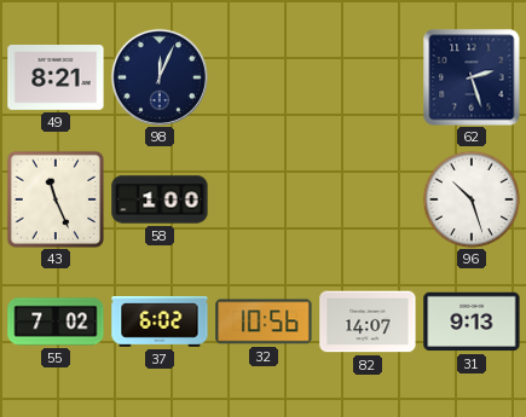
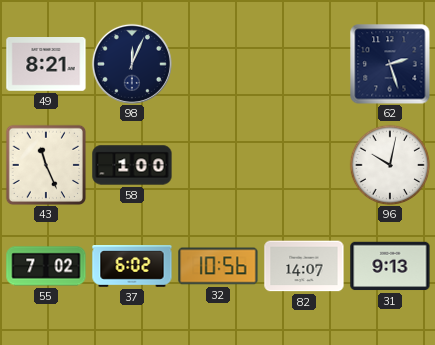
96: 10:27 -> 10:02
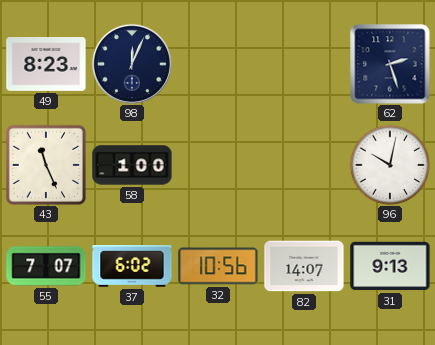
49: 8:21 -> 8:23
55: 7:02 -> 7:07
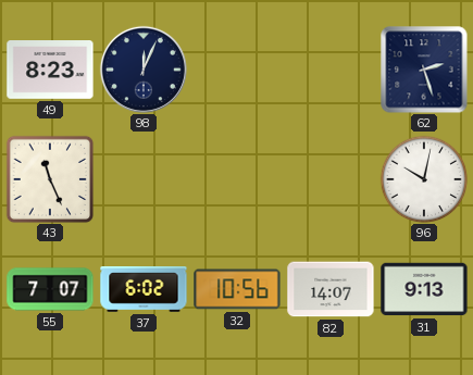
58: 1:00 -> none
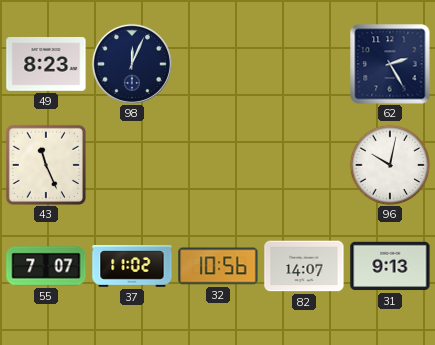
62: 2:27 -> 2:25
37: 6:02 -> 11:02
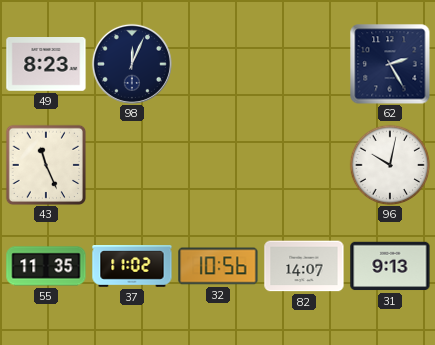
55: 7:07 -> 11:35
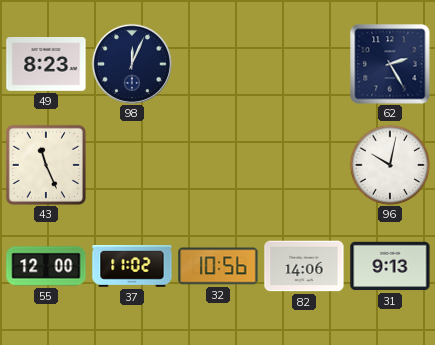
55: 11:35 -> 12:00
82: 14:07 -> 14:06
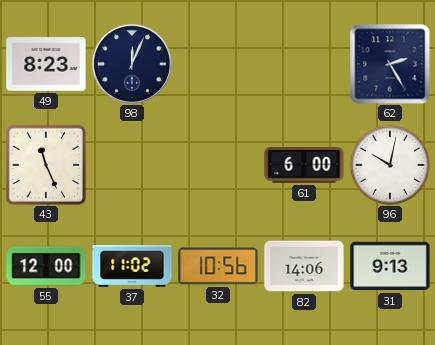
61: none -> 6:00
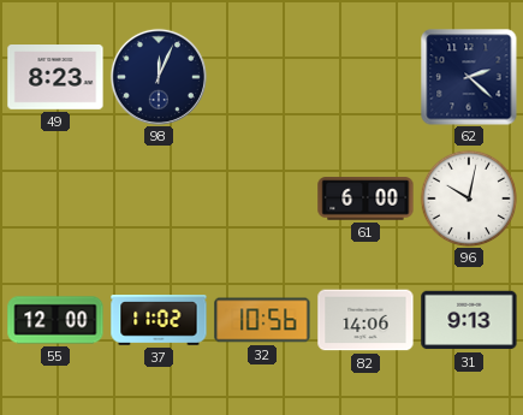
62: 2:25 -> 2:22
43: 11:26 -> none
